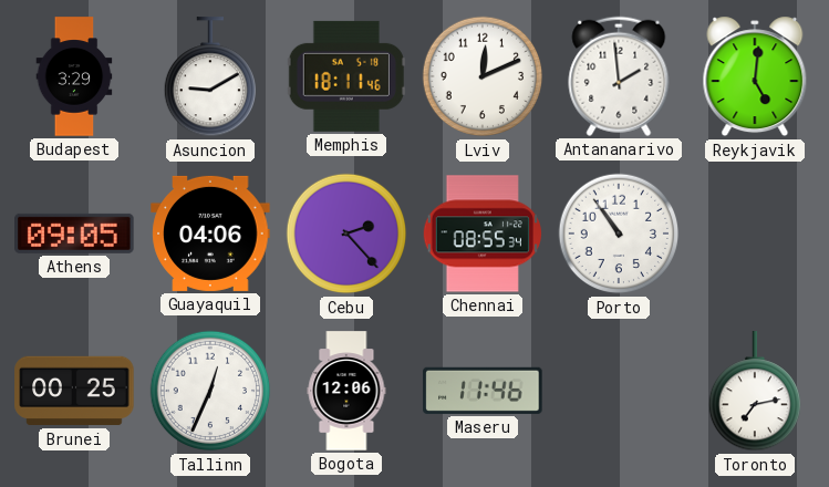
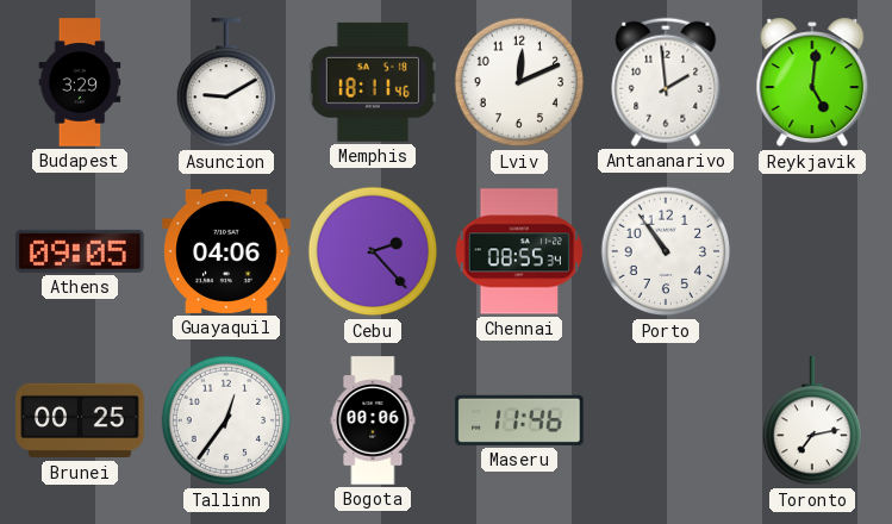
Tallinn: 12:34 -> 12:36
Bogota: 12:06 -> 00:06
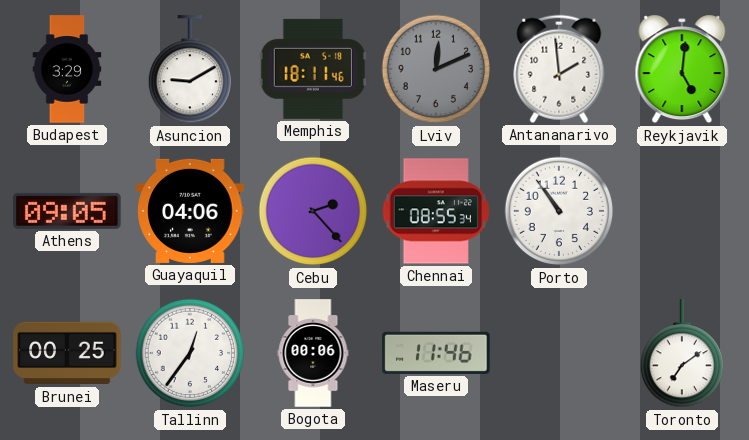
Lviv dial: white -> grey
Toronto: 7:13 -> 7:09
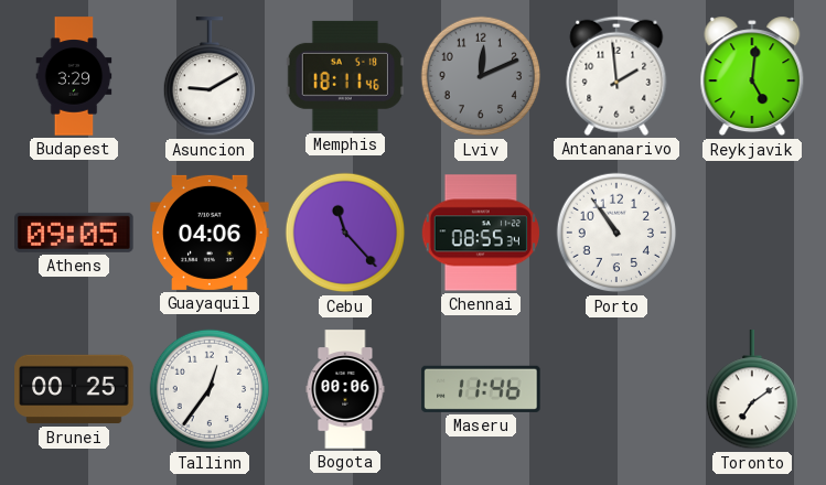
Cebu: 2:23 -> 11:23
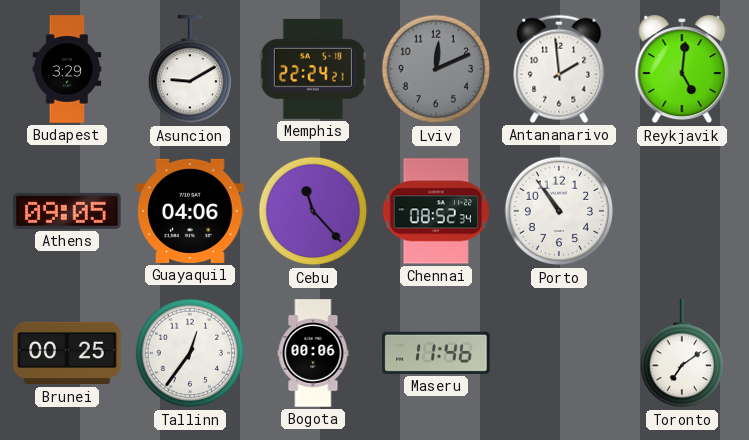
Memphis: 18:11 -> 22:24
Chennai: 08:55 -> 08:52
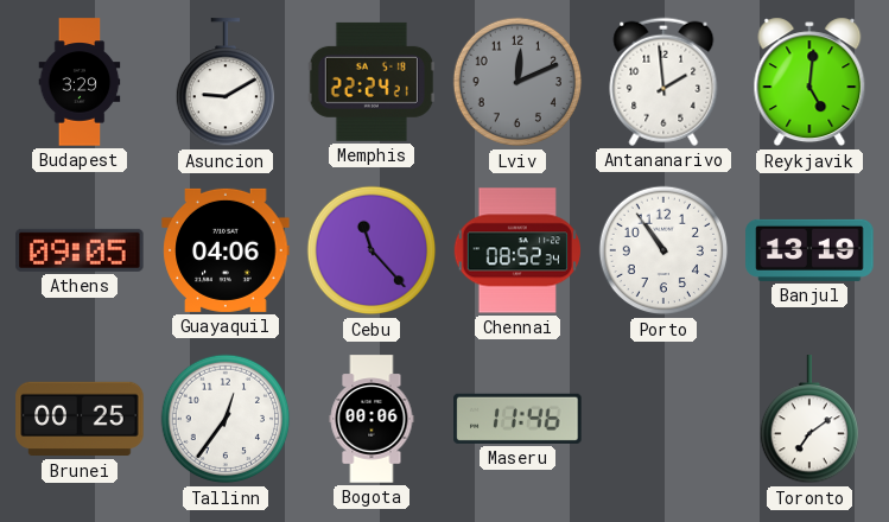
Banjul: none -> 13:19
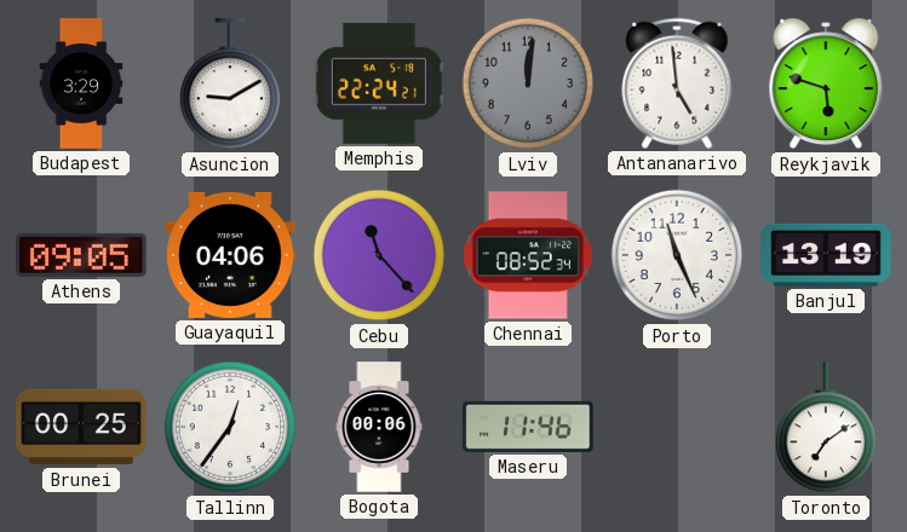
Lviv: 12:11 -> 12:01
Antananarivo: 1:59 -> 4:59
Reykjavik: 5:01 -> 5:48
Porto: 10:54 -> 11:26
